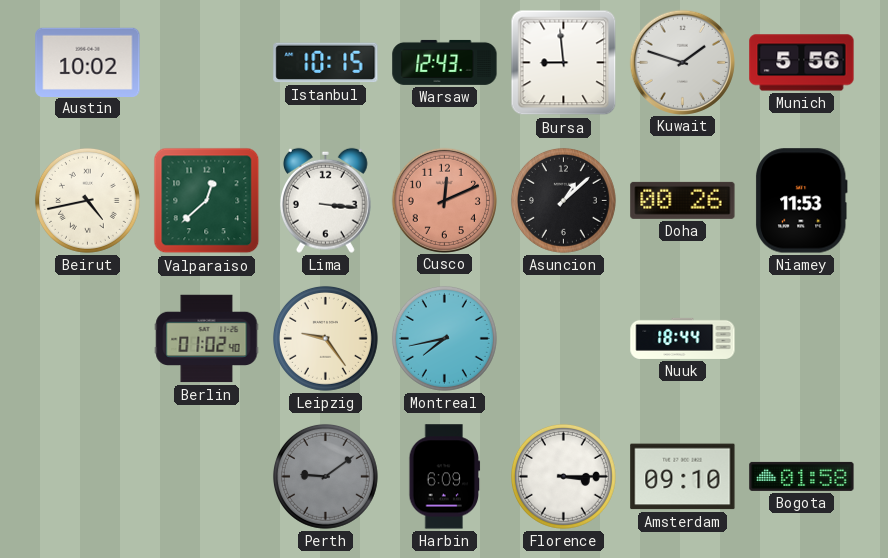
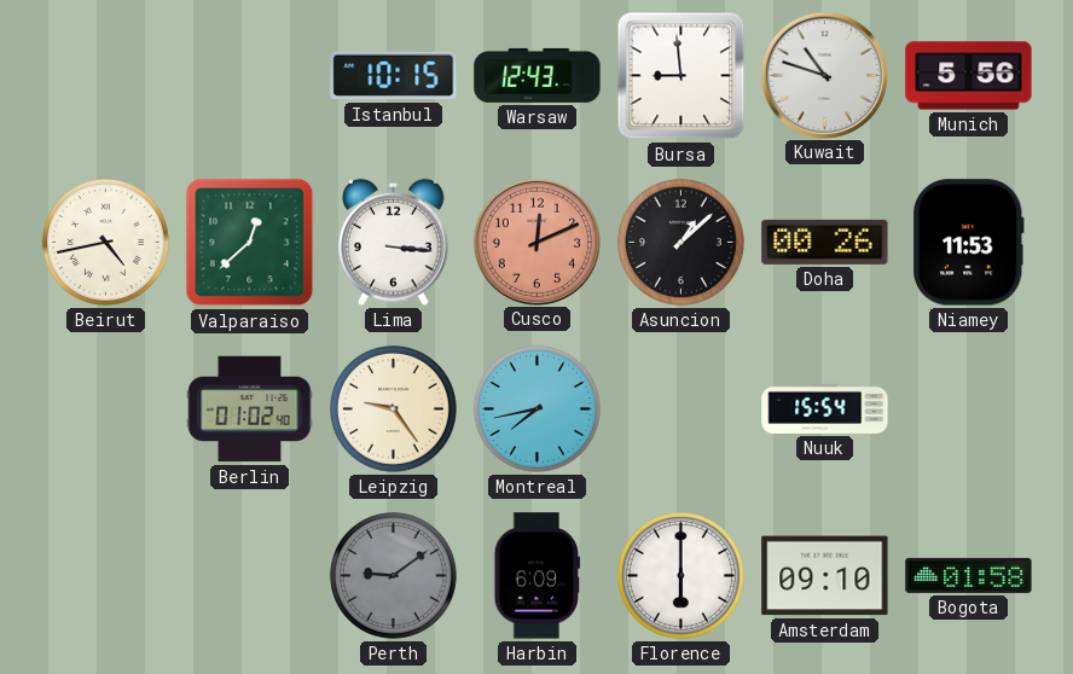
Austin: 10:02 -> none
Kuwait: 1:48 -> 10:48
Nuuk: 18:44 -> 15:54
Florence: 3:15 -> 6:00
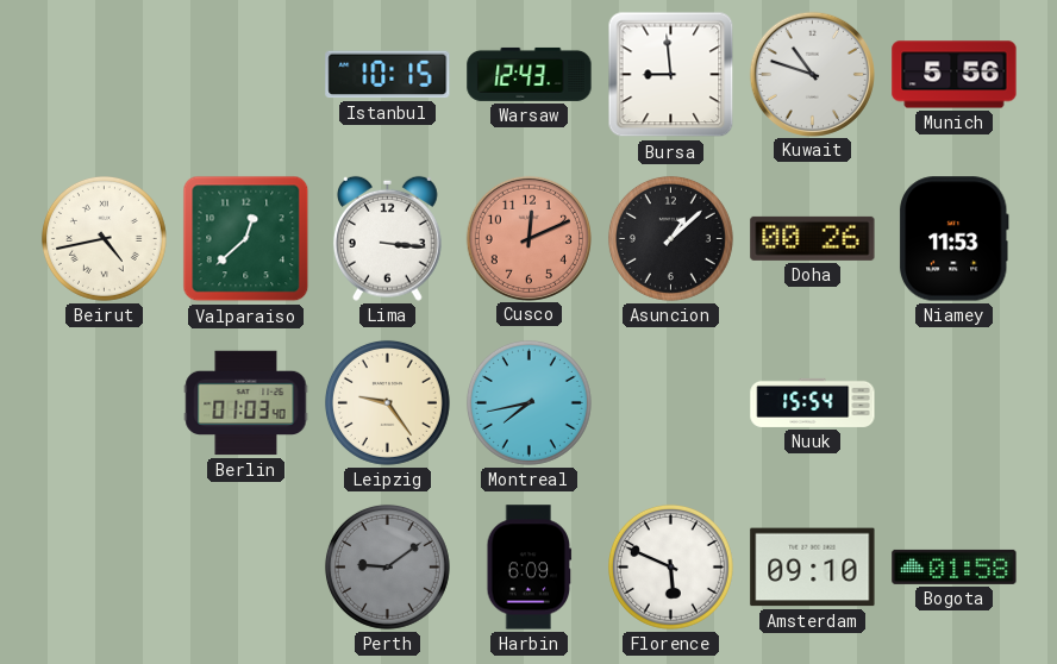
Berlin: 01:02 -> 01:03
Florence: 6:00 -> 5:49
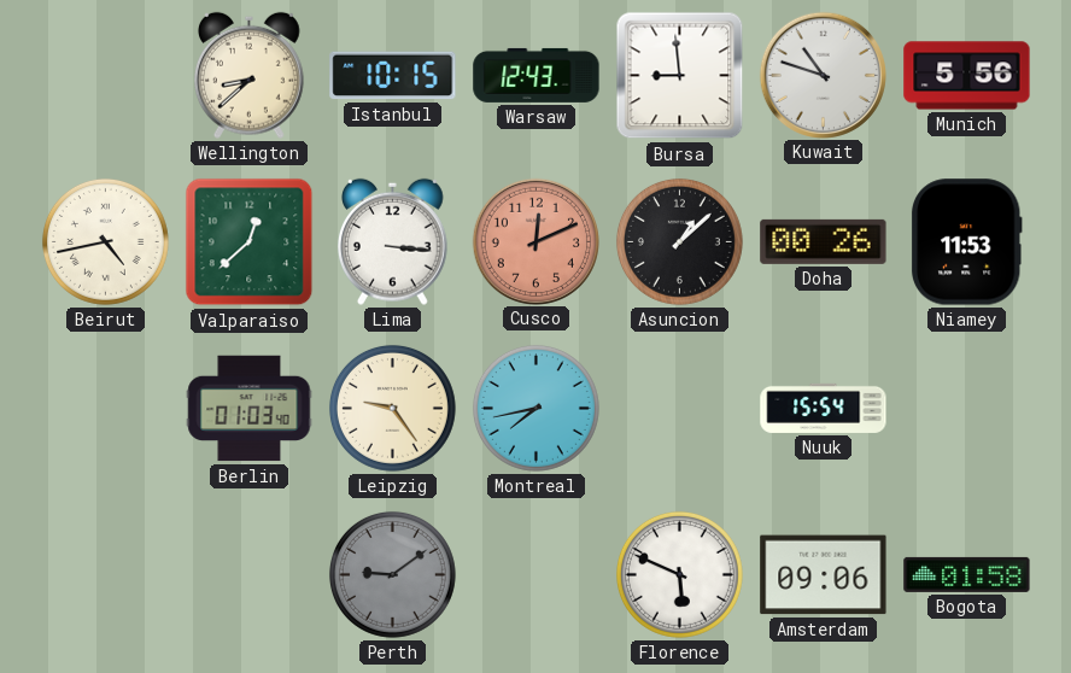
Wellington: none -> 8:38
Harbin: 6:09 -> none
Amsterdam: 09:10 -> 09:06
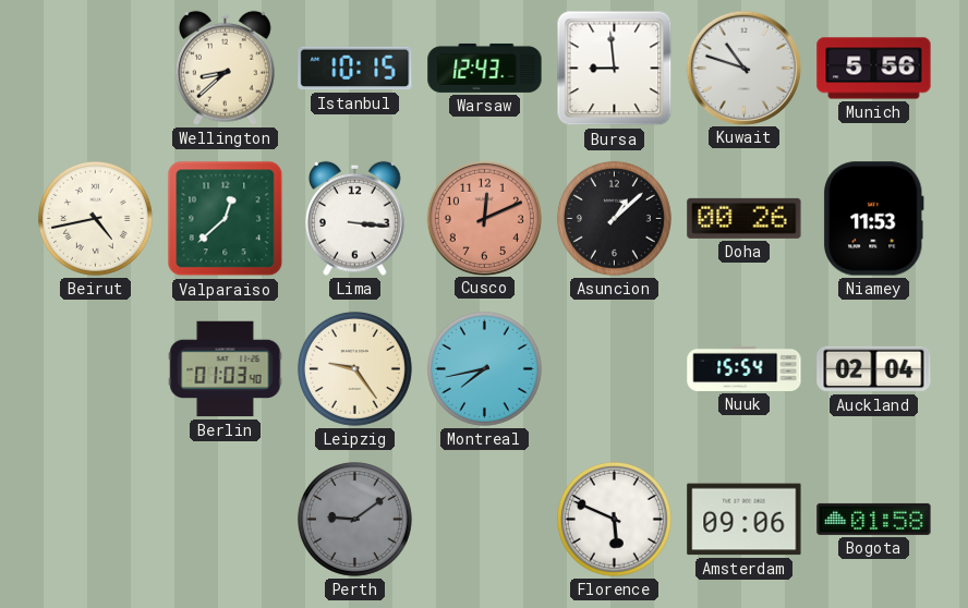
Auckland: none -> 02:04
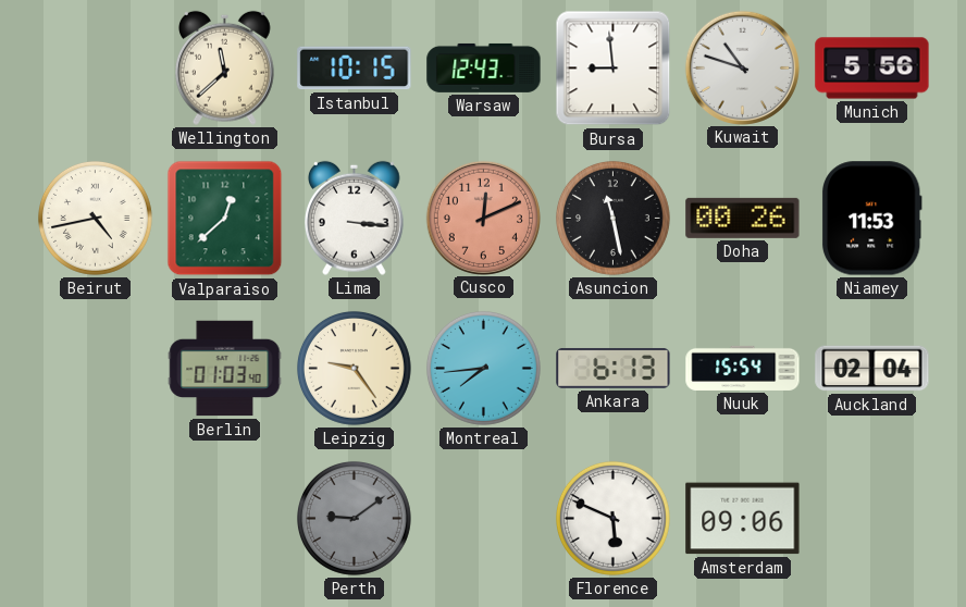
Wellington: 8:38 -> 11:38
Asuncion: 1:08 -> 11:28
Montreal: 7:43 -> 7:44
Ankara: none -> 6:13
Bogota: 01:58 -> none
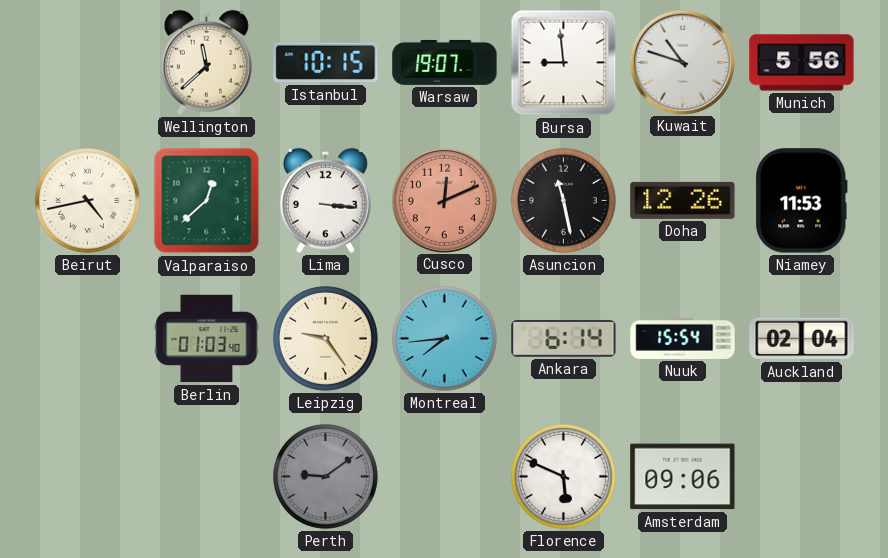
Warsaw: 12:43 -> 19:07
Doha: 00:26 -> 12:26
Ankara: 6:13 -> 6:14
